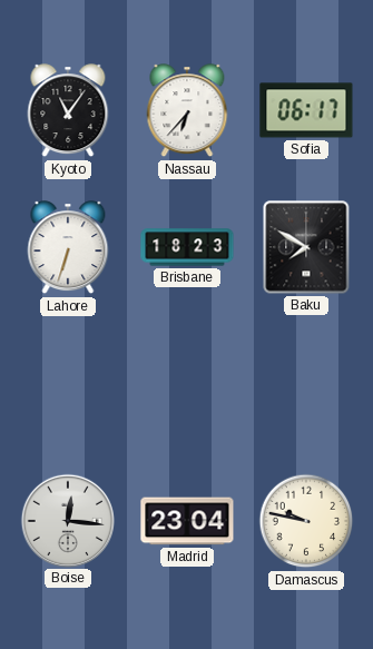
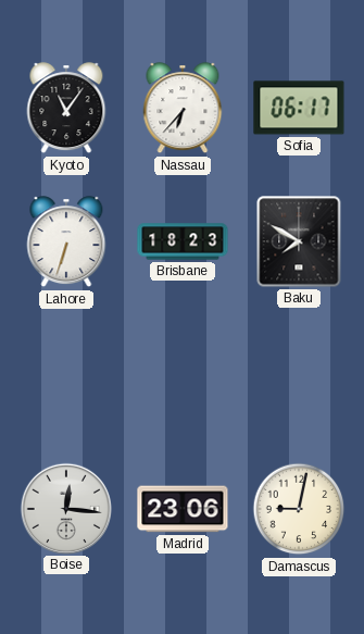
Madrid: 23:04 -> 23:06
Damascus: 9:47 -> 9:02
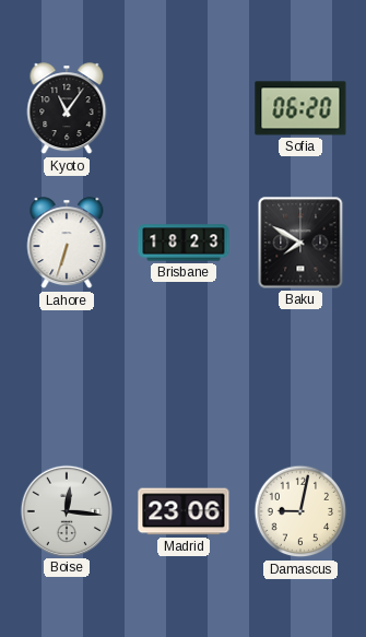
Nassau: 6:37 -> none
Sofia: 06:17 -> 06:20
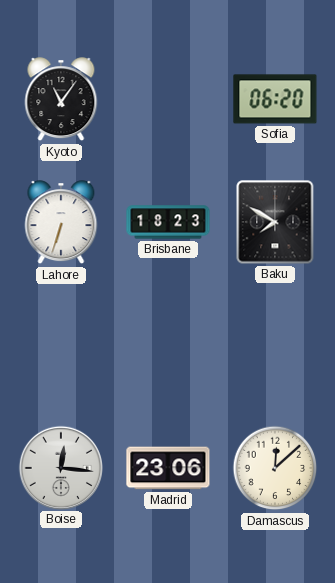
Damascus: 9:02 -> 12:08
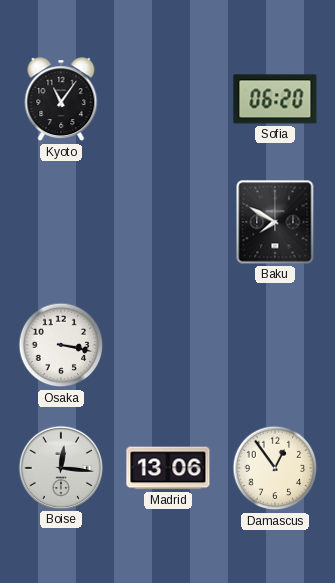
Lahore: 6:33 -> none
Brisbane: 18:23 -> none
Osaka: none -> 3:17
Madrid: 23:06 -> 13:06
Damascus: 12:08 -> 12:54
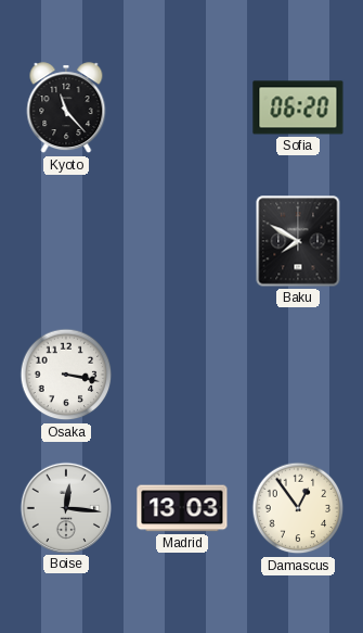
Kyoto: 11:06 -> 11:23
Madrid: 13:06 -> 13:03
